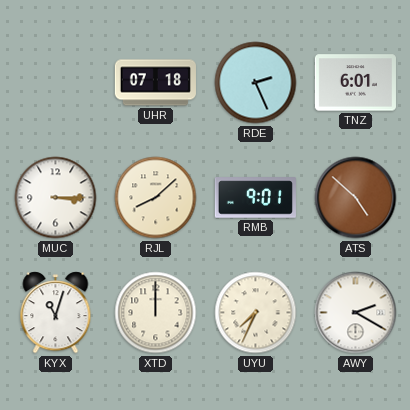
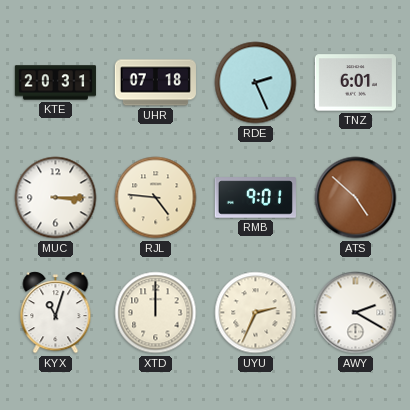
KTE: none -> 20:31
RJL: 8:08 -> 4:46
UYU: 7:34 -> 2:34
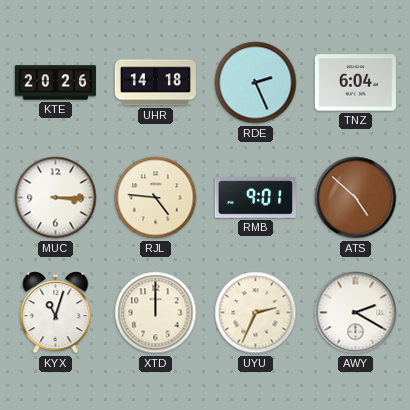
KTE: 20:31 -> 20:26
UHR: 07:18 -> 14:18
TNZ: 6:01 -> 6:04
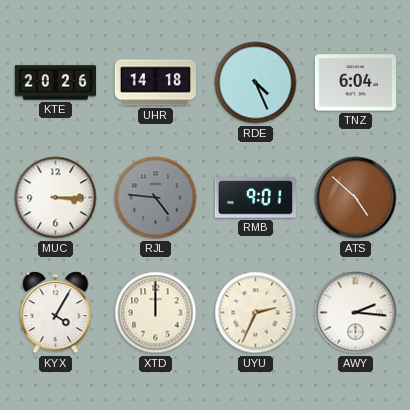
RDE: 2:26 -> 4:26
RJL dial: cream -> grey
KYX: 11:03 -> 4:05
AWY: 2:20 -> 2:16
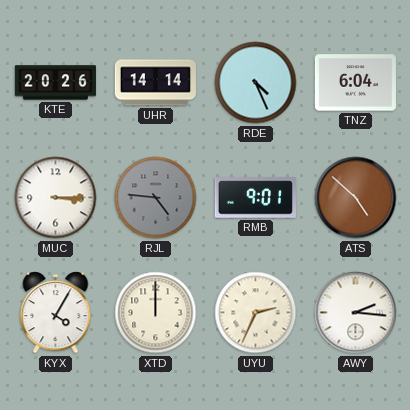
UHR: 14:18 -> 14:14
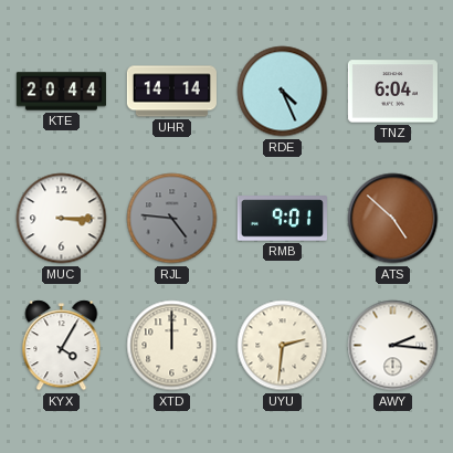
KTE: 20:26 -> 20:44
UYU: 2:34 -> 2:31
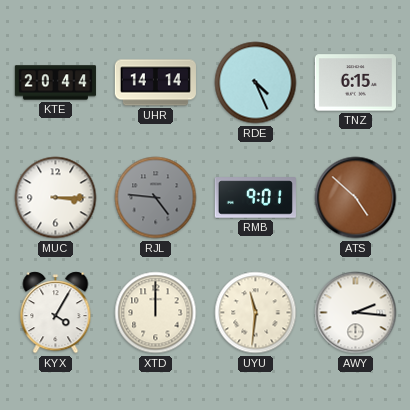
TNZ: 6:04 -> 6:15
UYU: 2:31 -> 11:31
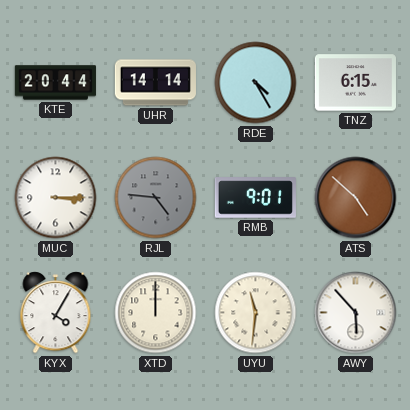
RDE: 4:26 -> 4:25
AWY: 2:16 -> 5:53
